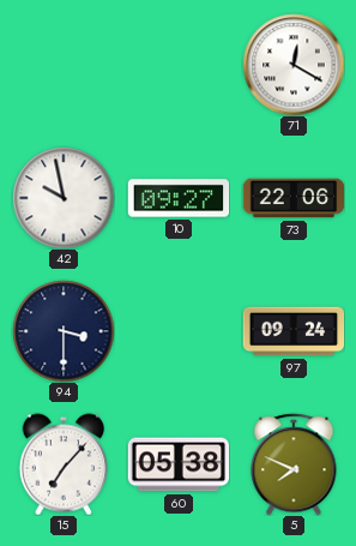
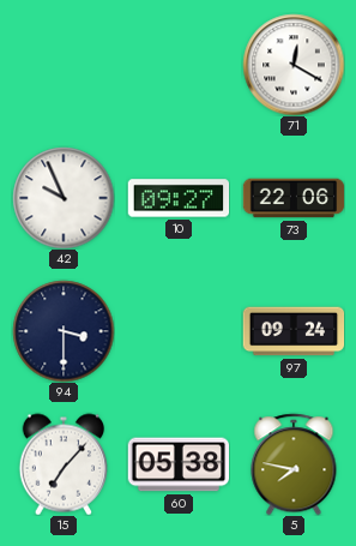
42: 9:58 -> 9:56
5: 7:49 -> 7:47
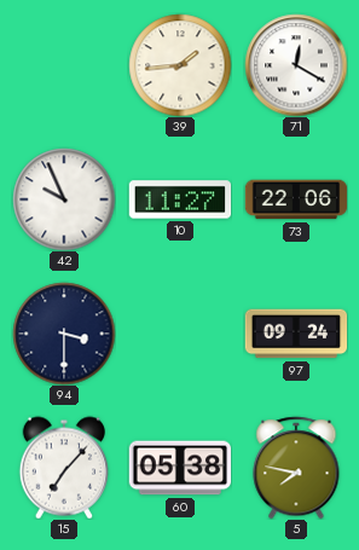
39: none -> 1:44
10: 09:27 -> 11:27
